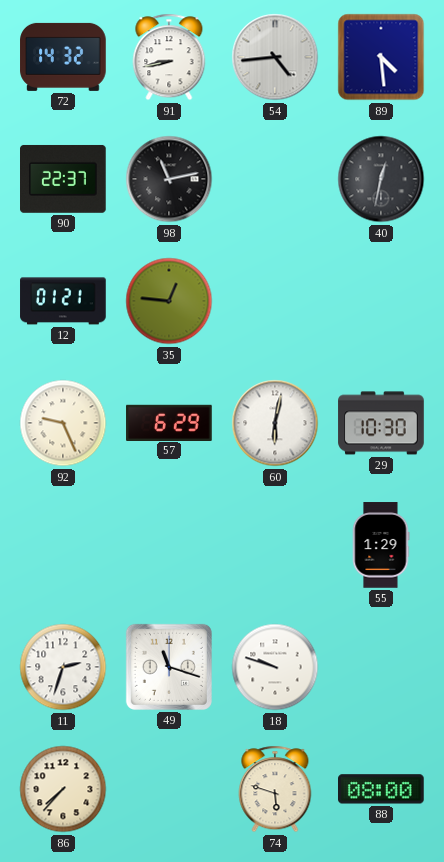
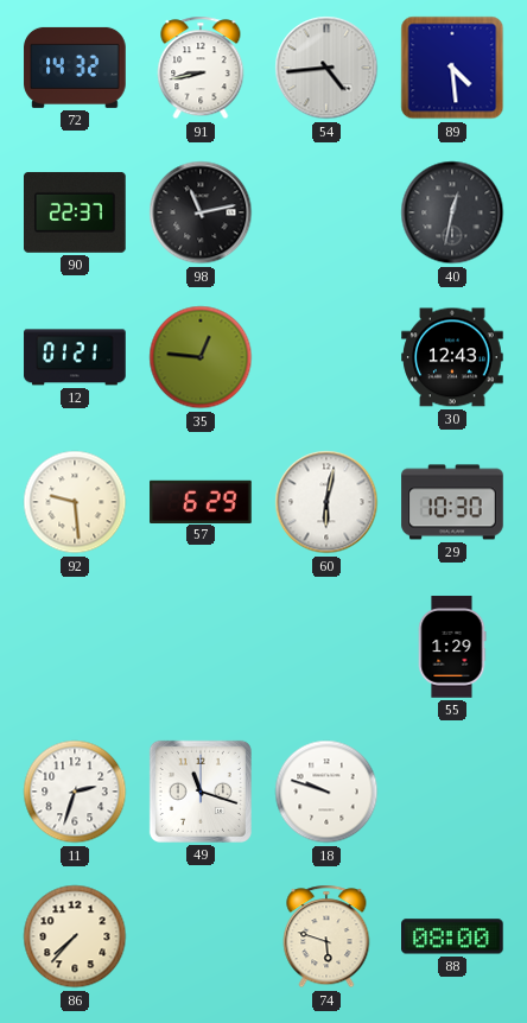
30: none -> 12:43
92: 9:26 -> 9:29
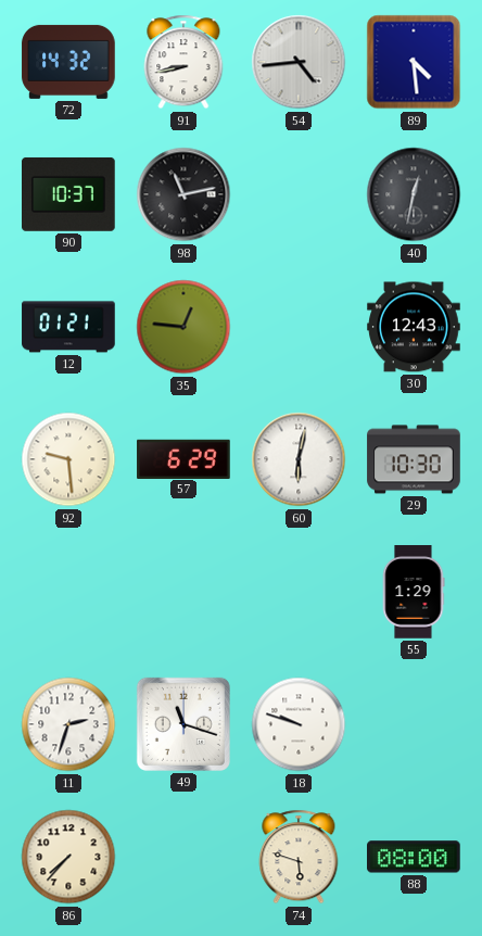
90: 22:37 -> 10:37
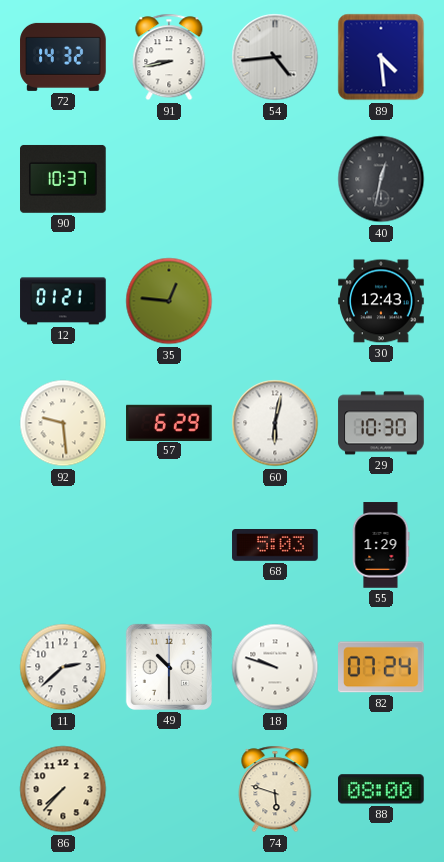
98: 11:13 -> none
68: none -> 5:03
11: 2:33 -> 2:38
49: 11:18 -> 10:30
82: none -> 07:24
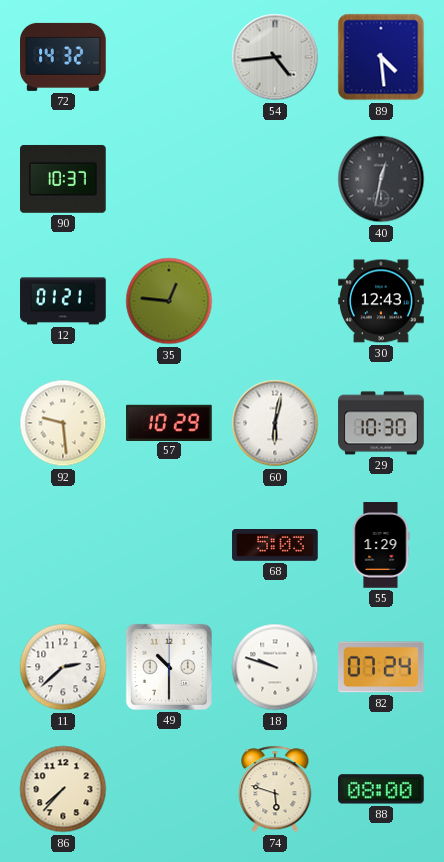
91: 8:43 -> none
57: 6:29 -> 10:29
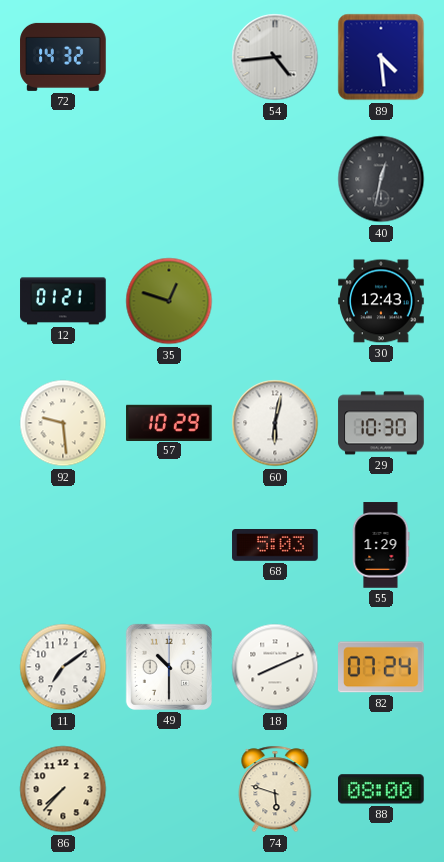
90: 10:37 -> none
35: 12:46 -> 12:48
11: 2:38 -> 7:09
18: 9:48 -> 8:11
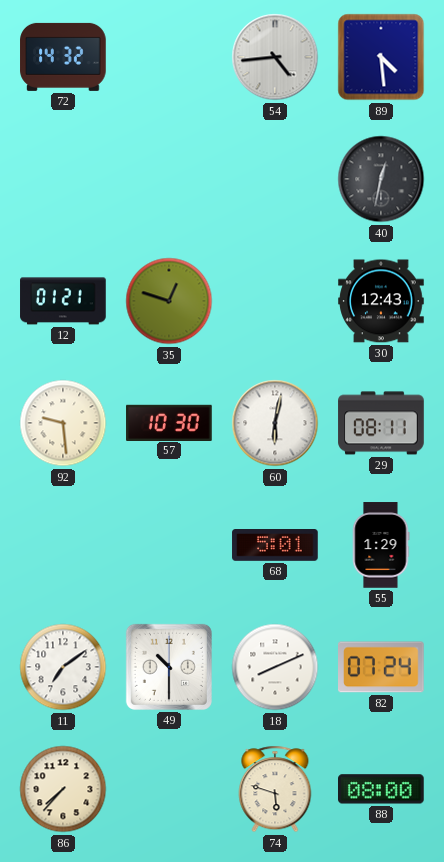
57: 10:29 -> 10:30
29: 10:30 -> 08:11
68: 5:03 -> 5:01
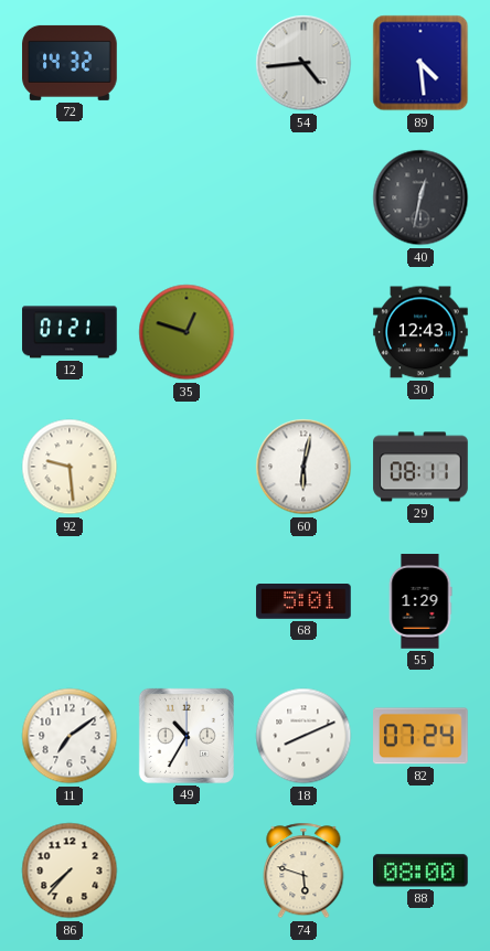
57: 10:30 -> none
49: 10:30 -> 10:35
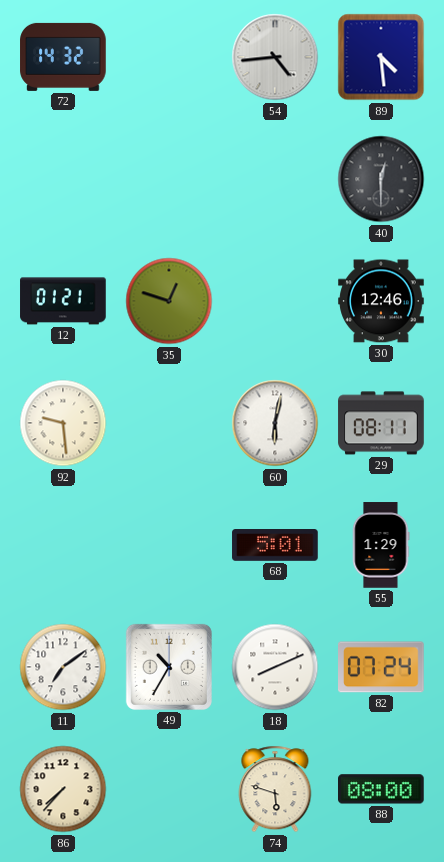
40: 12:32 -> 12:30
30: 12:43 -> 12:46
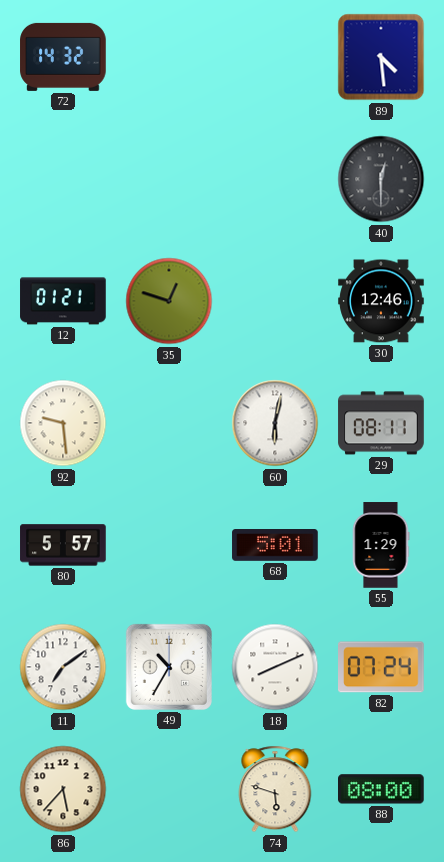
54: 4:44 -> none
80: none -> 5:57
86: 7:37 -> 5:37
